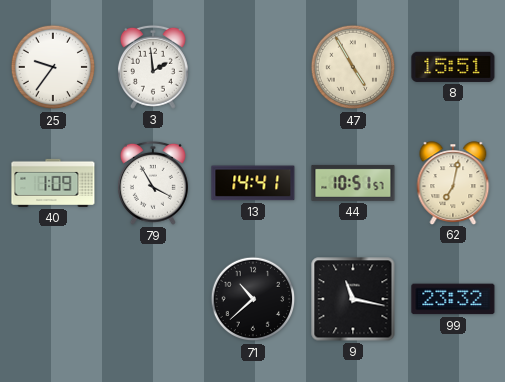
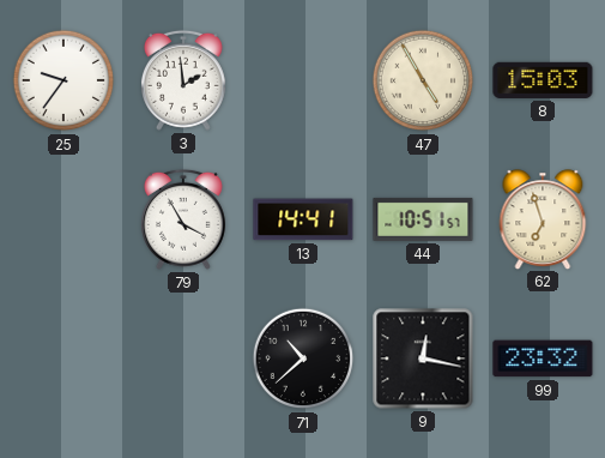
8: 15:51 -> 15:03
40: 1:09 -> none
62: 7:02 -> 6:57
9: 11:17 -> 12:17
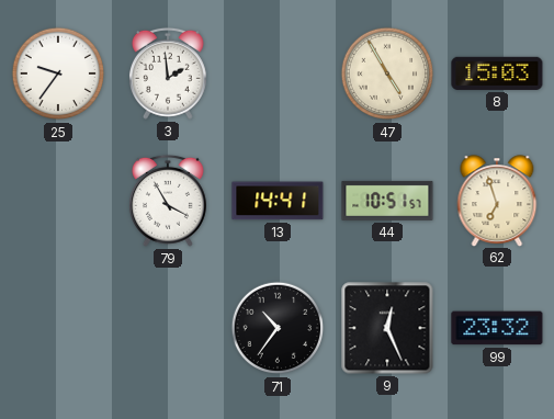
71: 10:38 -> 10:36
9: 12:17 -> 12:26
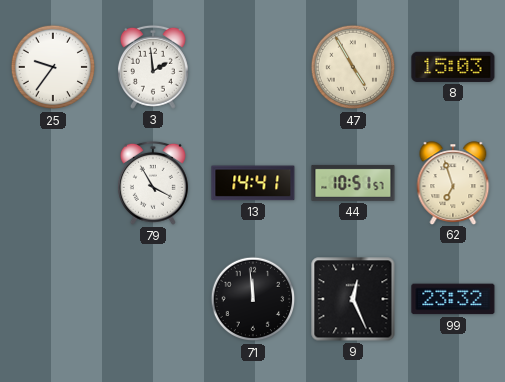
71: 10:36 -> 11:59
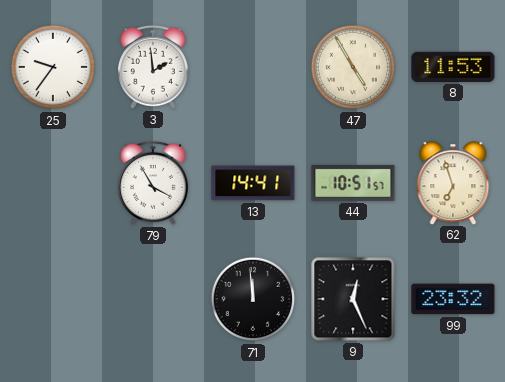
8: 15:03 -> 11:53
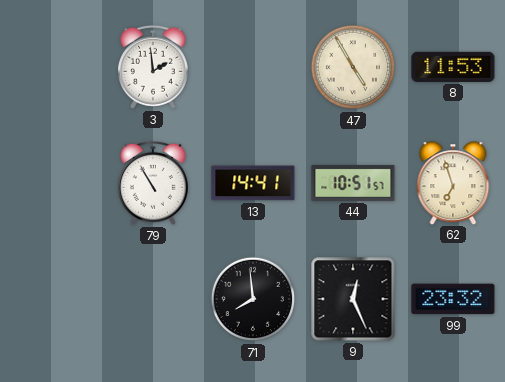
25: 9:36 -> none
79: 3:55 -> 10:55
71: 11:59 -> 7:59
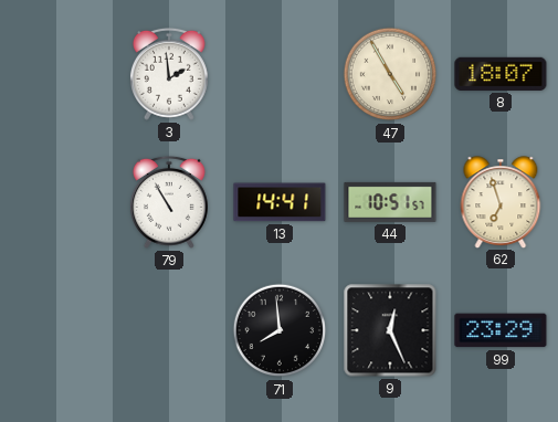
8: 11:53 -> 18:07
99: 23:32 -> 23:29
